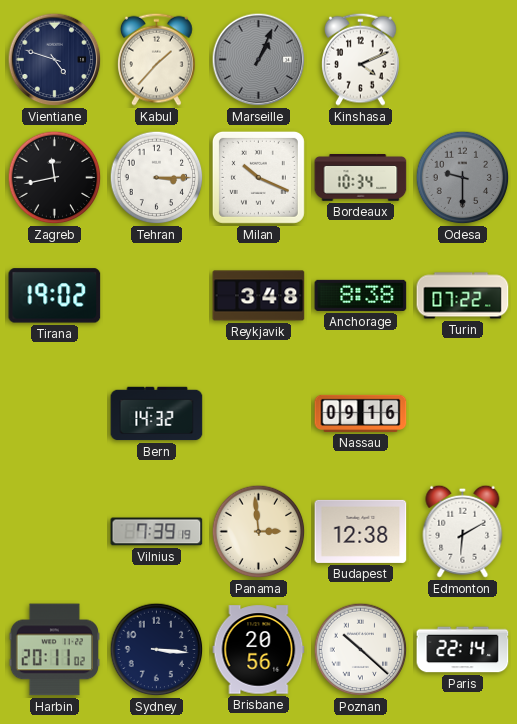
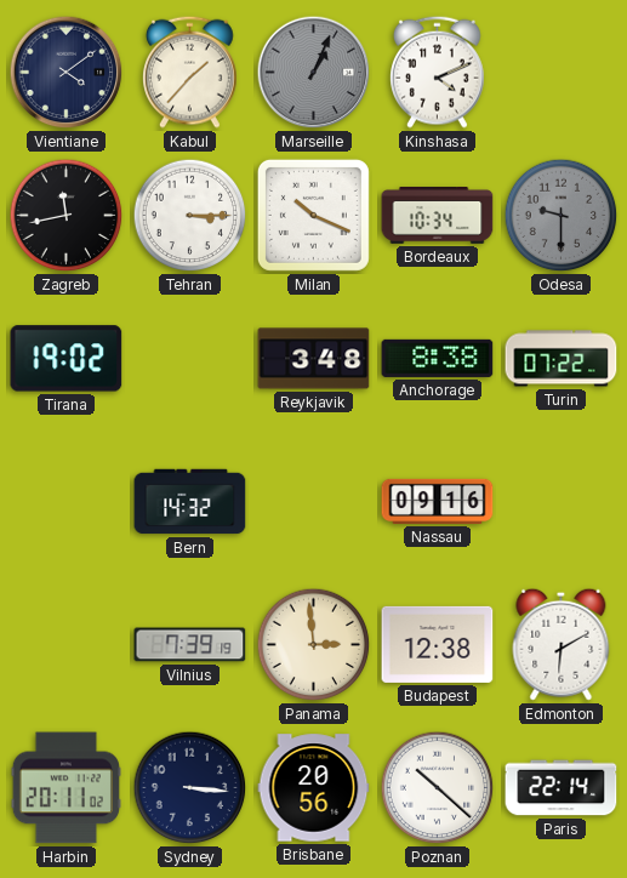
Vientiane: 4:48 -> 4:09
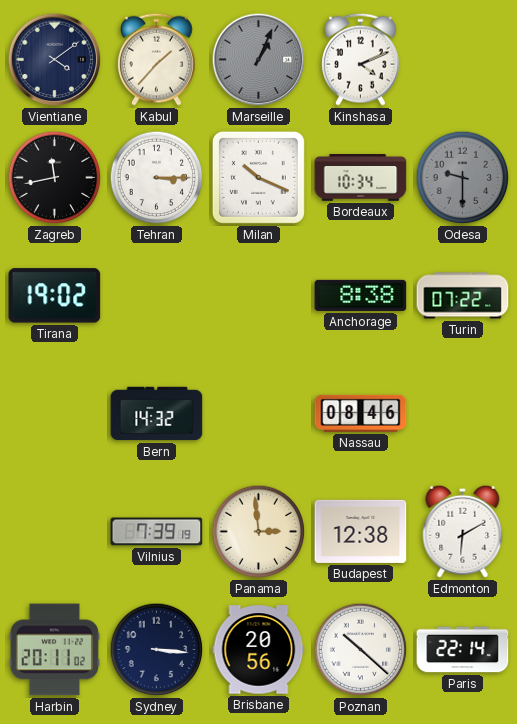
Reykjavik: 3:48 -> none
Nassau: 09:16 -> 08:46
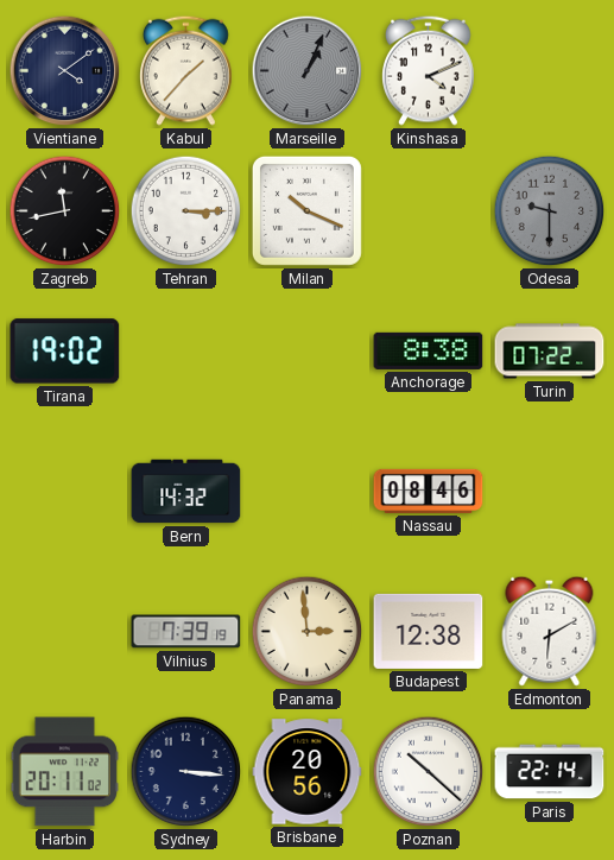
Bordeaux: 10:34 -> none
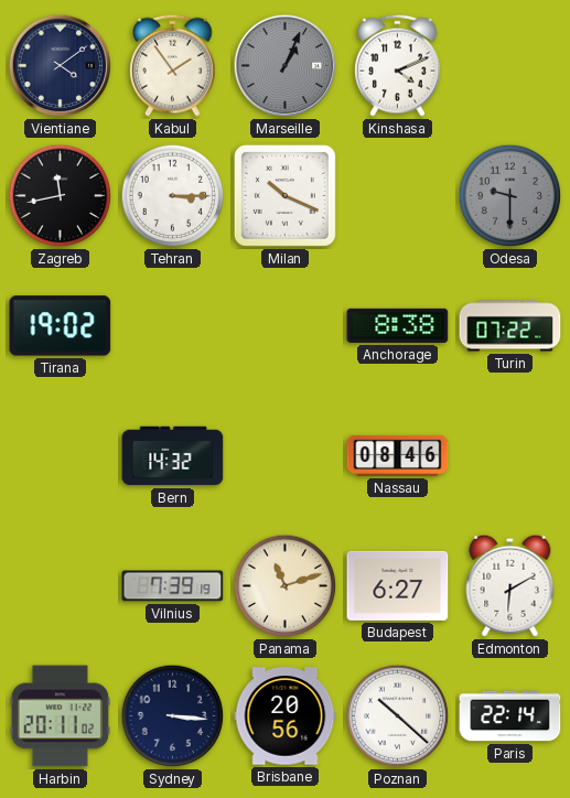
Kabul: 1:37 -> 1:54
Panama: 2:59 -> 11:12
Budapest: 12:38 -> 6:27
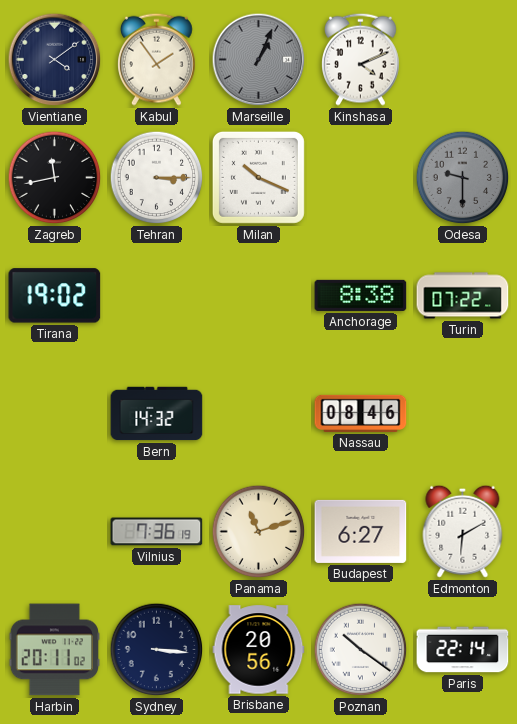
Vilnius: 7:39 -> 7:36
Poznan: 10:22 -> 10:21
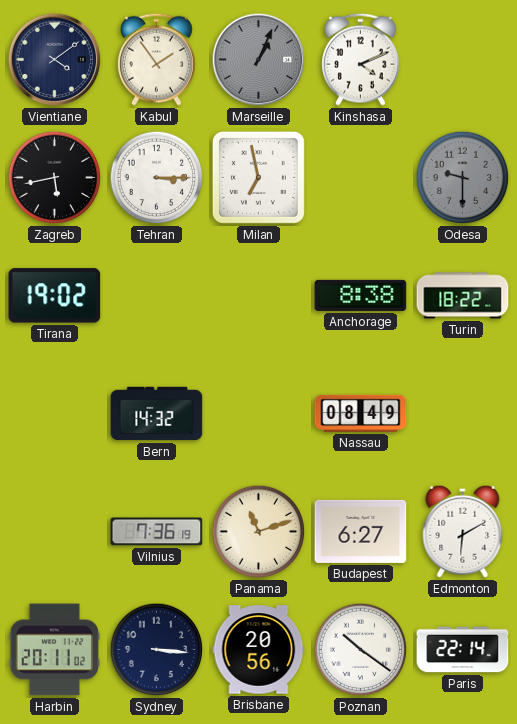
Zagreb: 11:43 -> 5:43
Milan: 10:19 -> 6:58
Turin: 07:22 -> 18:22
Nassau: 08:46 -> 08:49
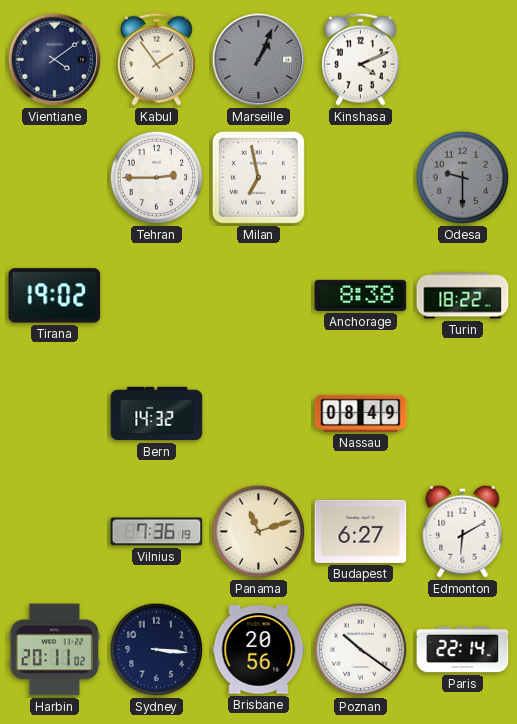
Zagreb: 5:43 -> none
Tehran: 3:15 -> 2:45
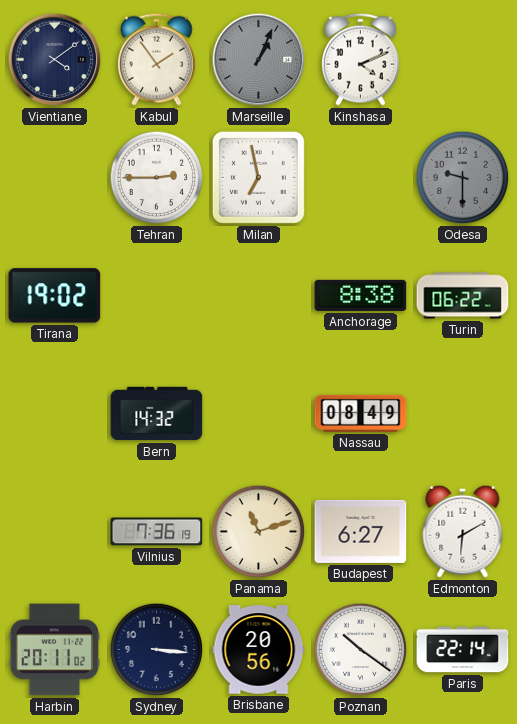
Turin: 18:22 -> 06:22
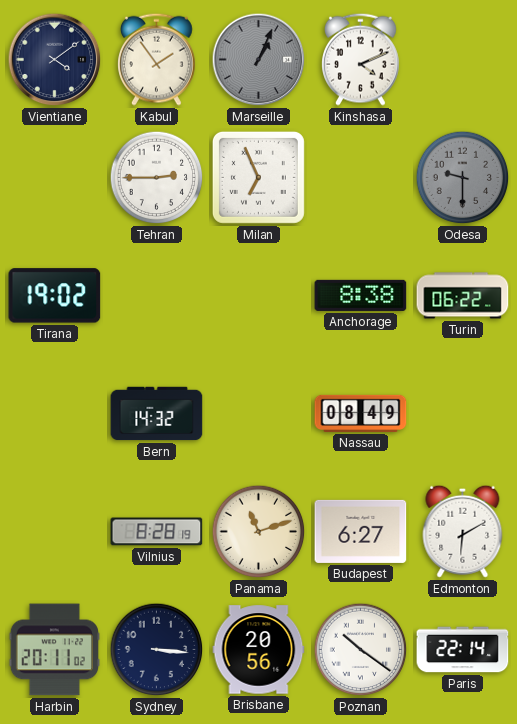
Milan: 6:58 -> 6:56
Vilnius: 7:36 -> 8:28
